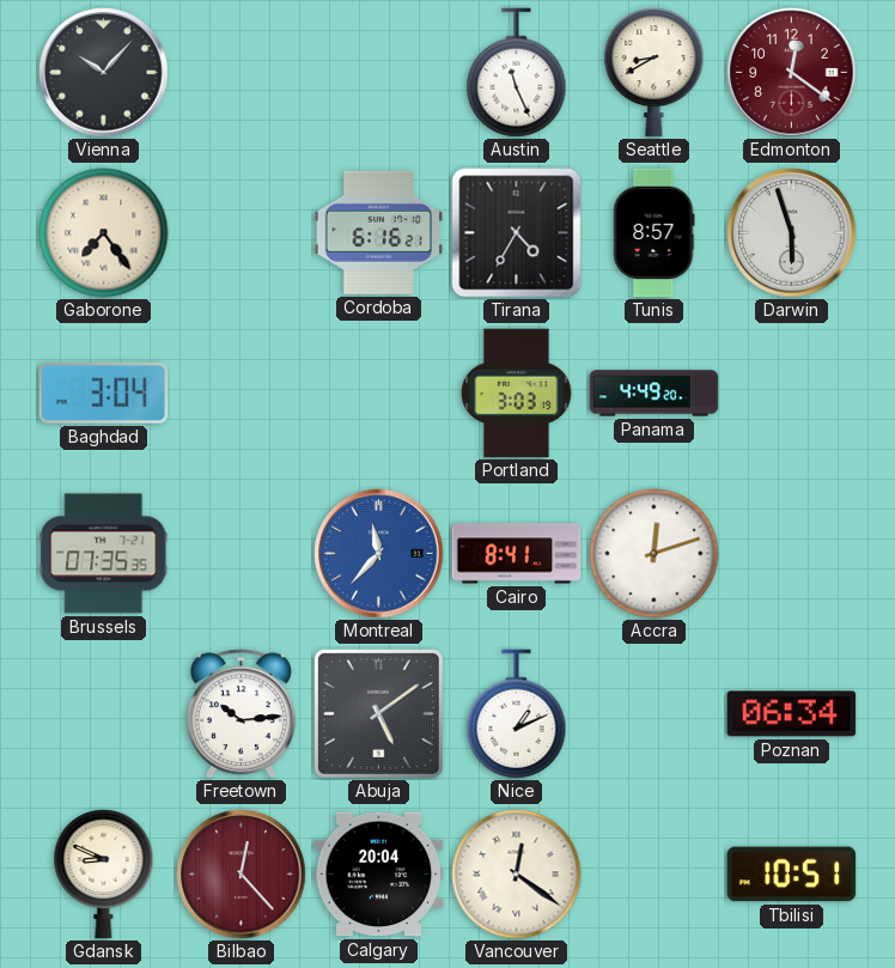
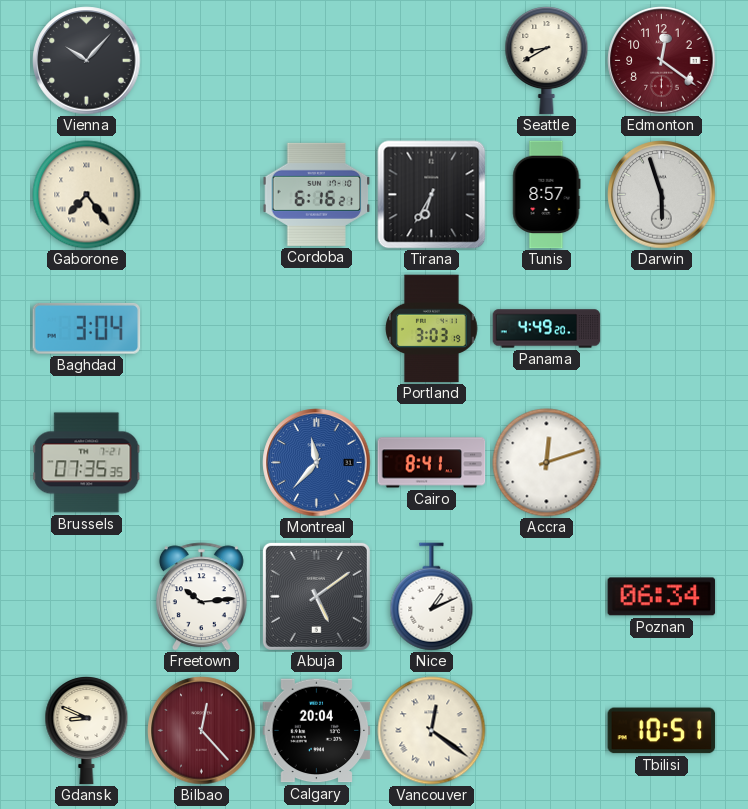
Austin: 11:26 -> none
Tirana: 4:35 -> 6:35
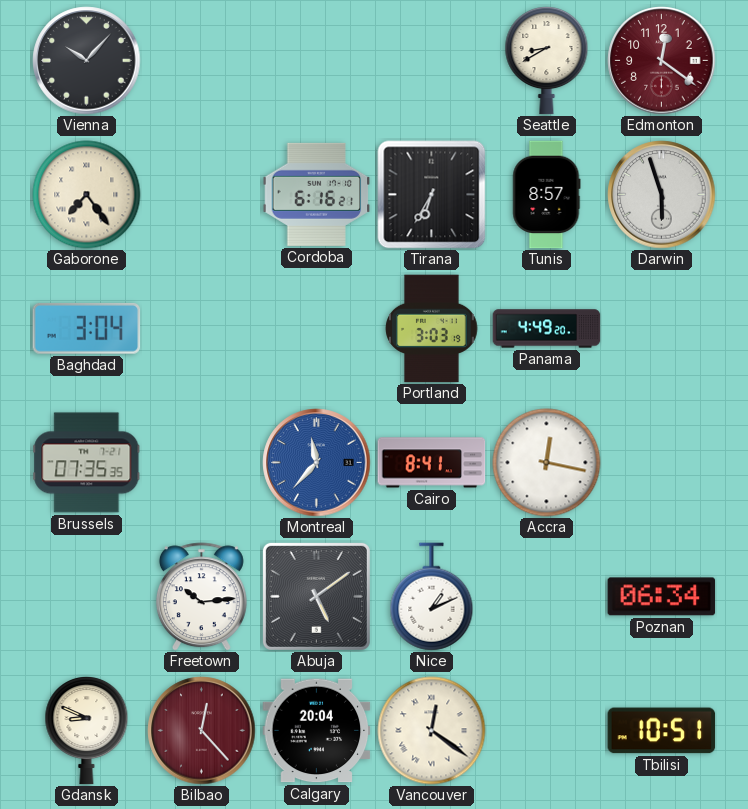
Accra: 12:12 -> 12:17
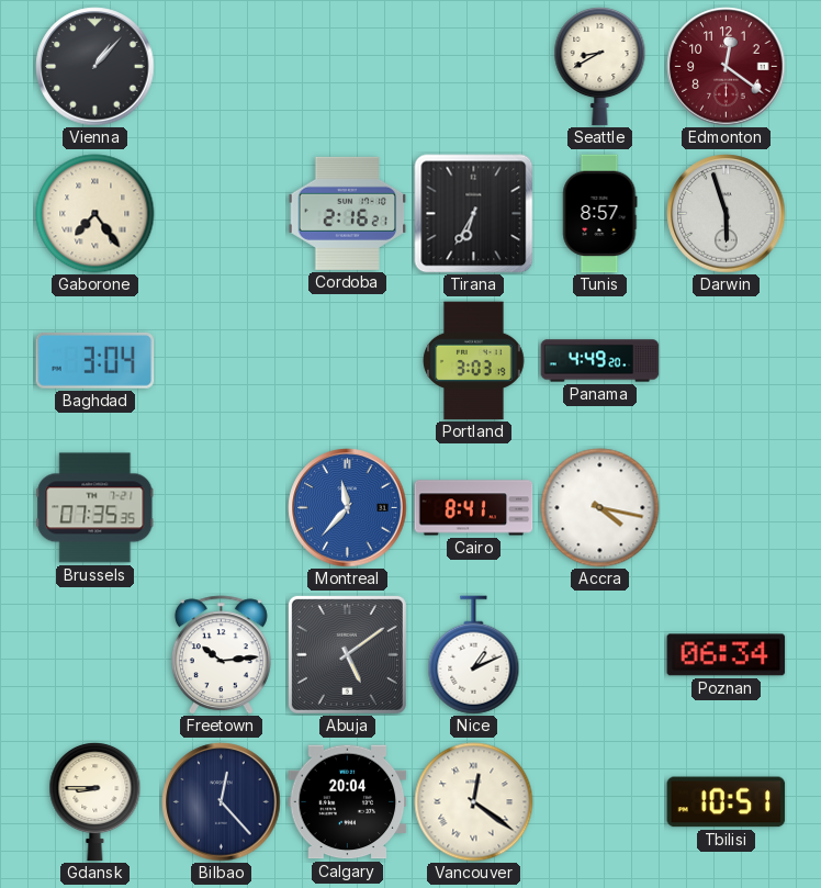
Vienna: 10:07 -> 1:07
Cordoba: 6:16 -> 2:16
Accra: 12:17 -> 4:17
Gdansk: 8:49 -> 8:45
Bilbao dial: burgundy -> navy
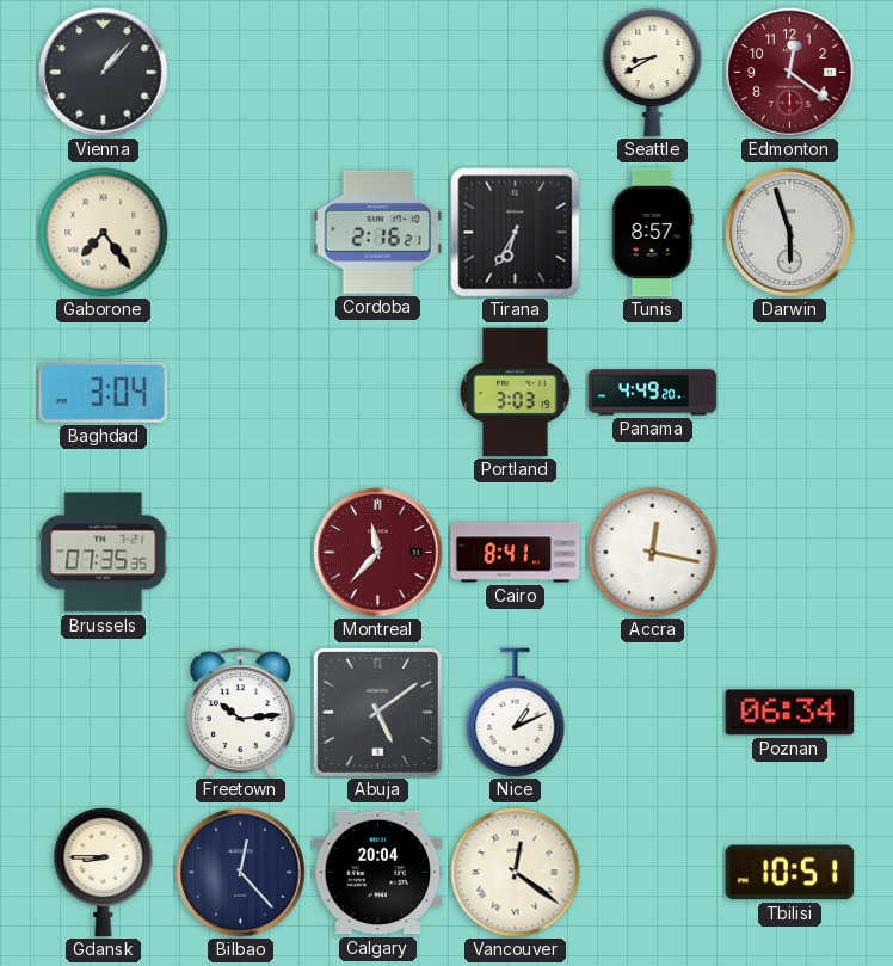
Montreal dial: blue -> burgundy
Accra: 4:17 -> 12:17
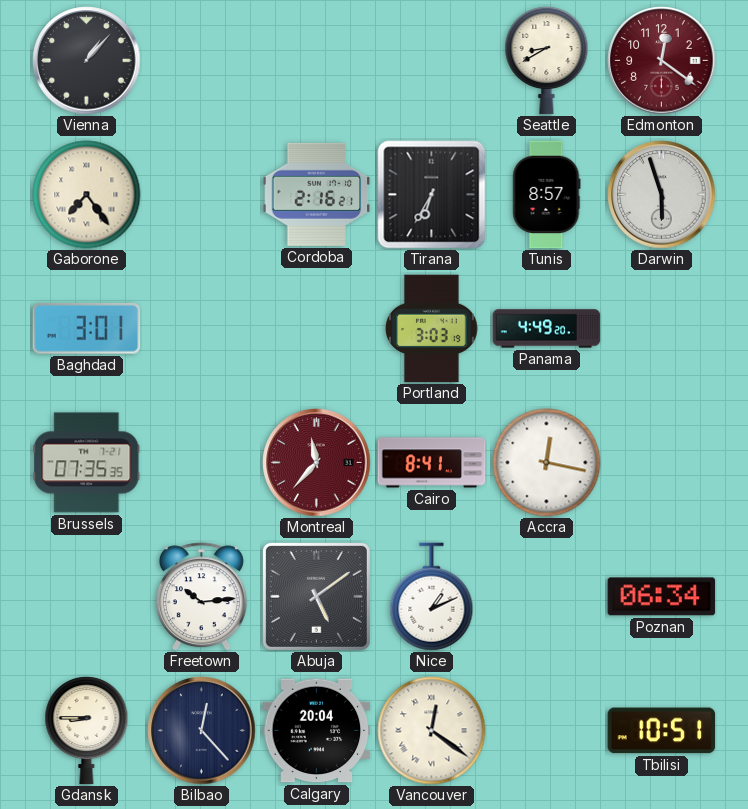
Baghdad: 3:04 -> 3:01
